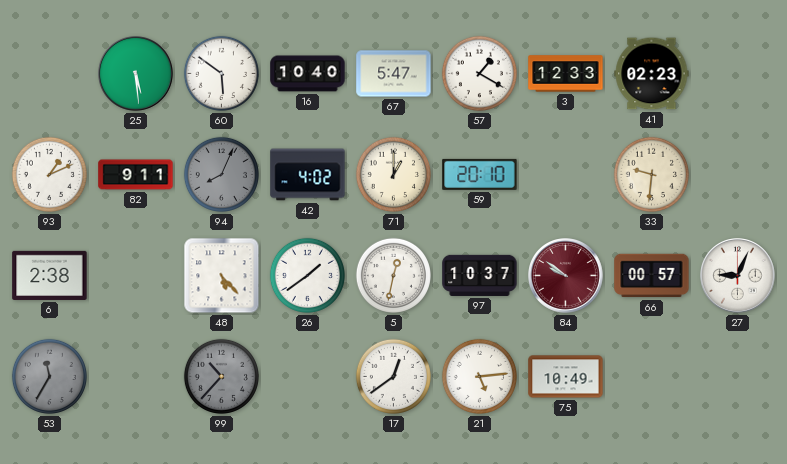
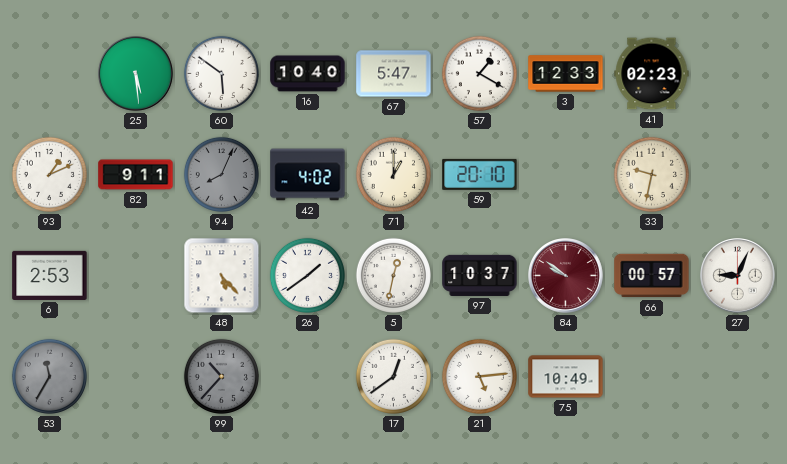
33: 9:31 -> 9:32
6: 2:38 -> 2:53
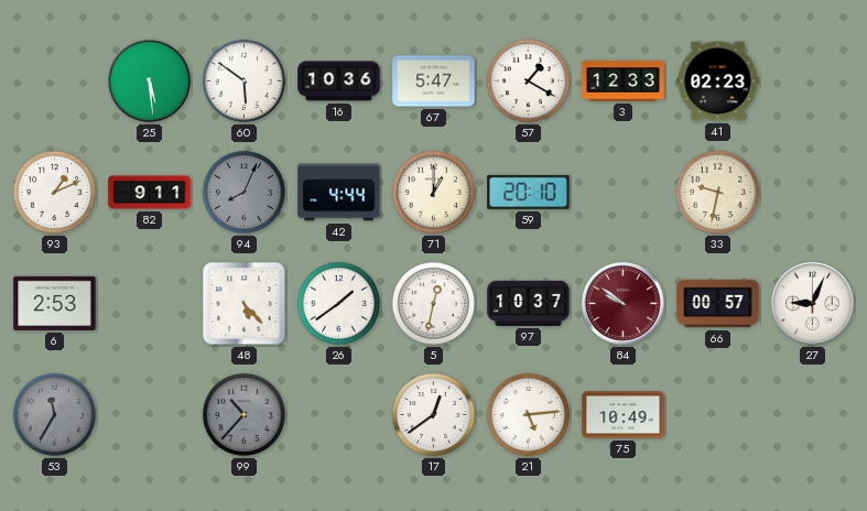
16: 10:40 -> 10:36
42: 4:02 -> 4:44
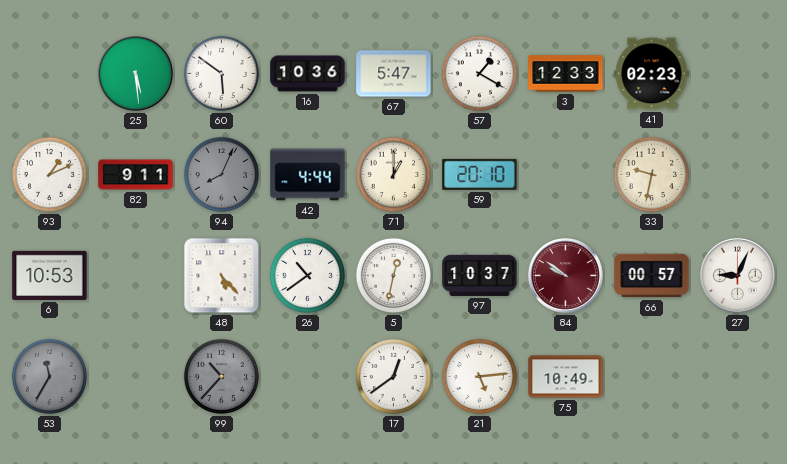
6: 2:53 -> 10:53
26: 1:39 -> 10:39
